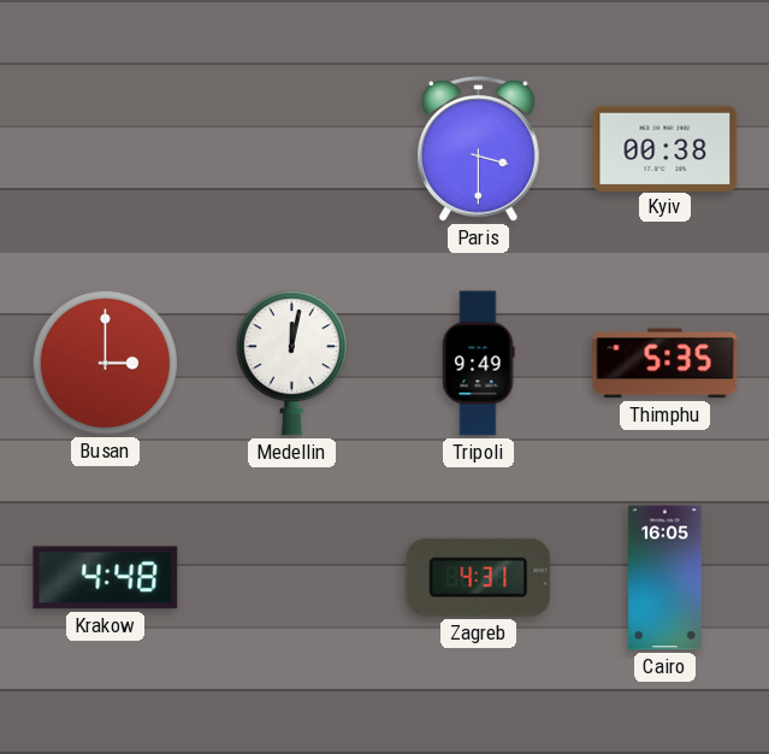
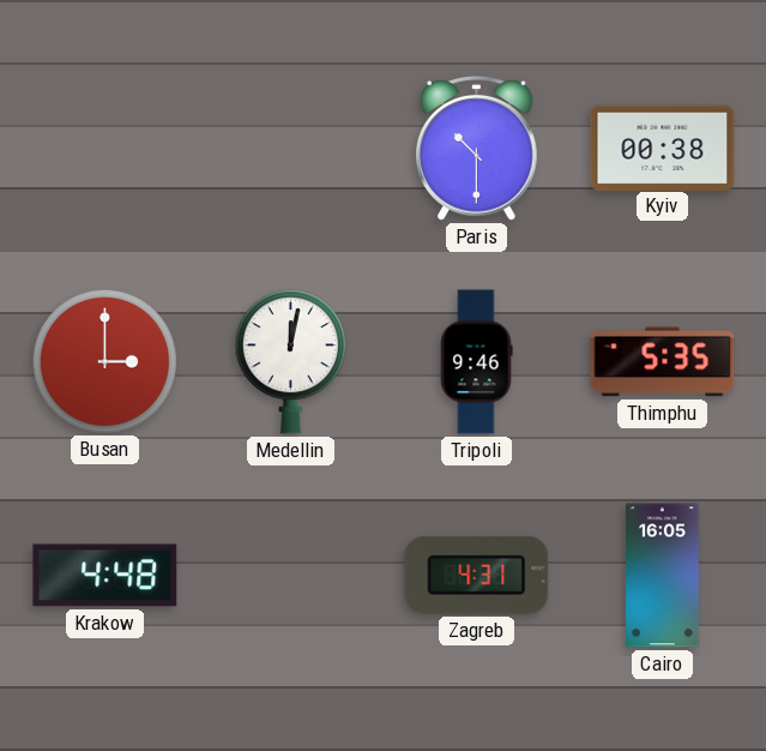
Paris: 3:30 -> 10:30
Tripoli: 9:49 -> 9:46
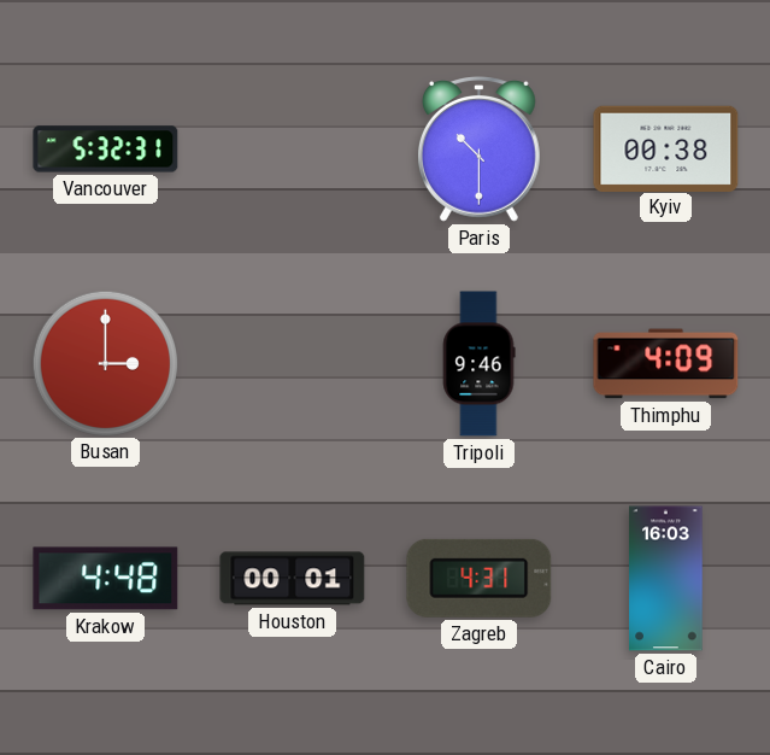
Vancouver: none -> 5:32
Medellin: 12:02 -> none
Thimphu: 5:35 -> 4:09
Houston: none -> 00:01
Cairo: 16:05 -> 16:03
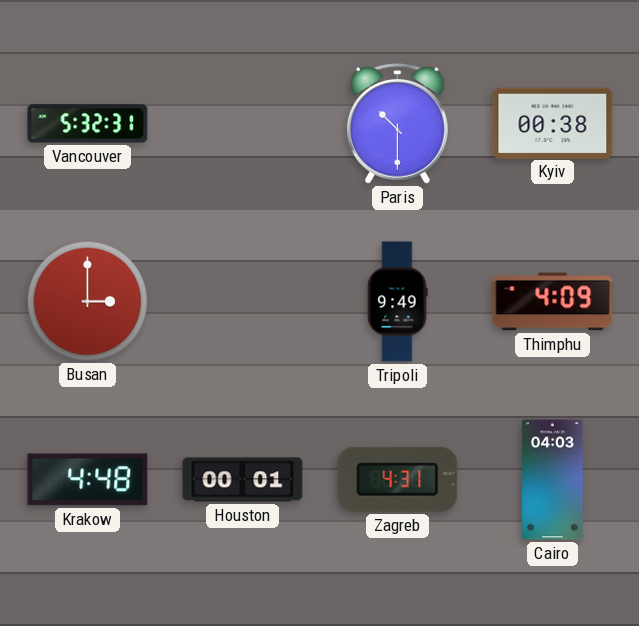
Tripoli: 9:46 -> 9:49
Cairo: 16:03 -> 04:03
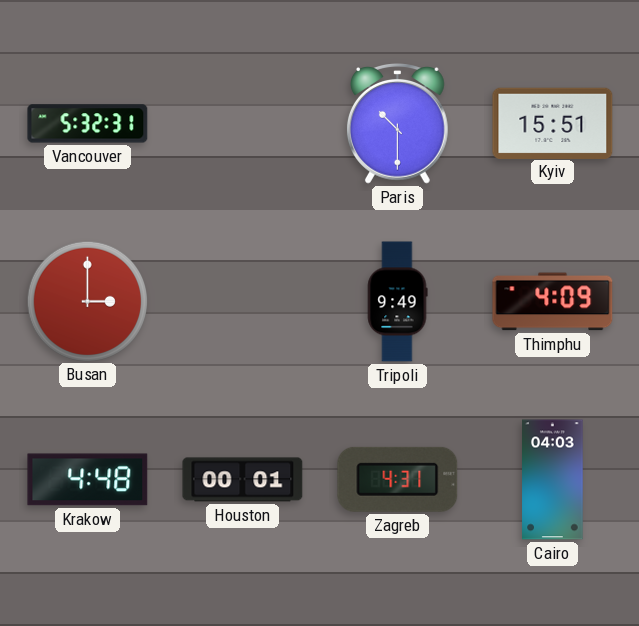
Kyiv: 00:38 -> 15:51
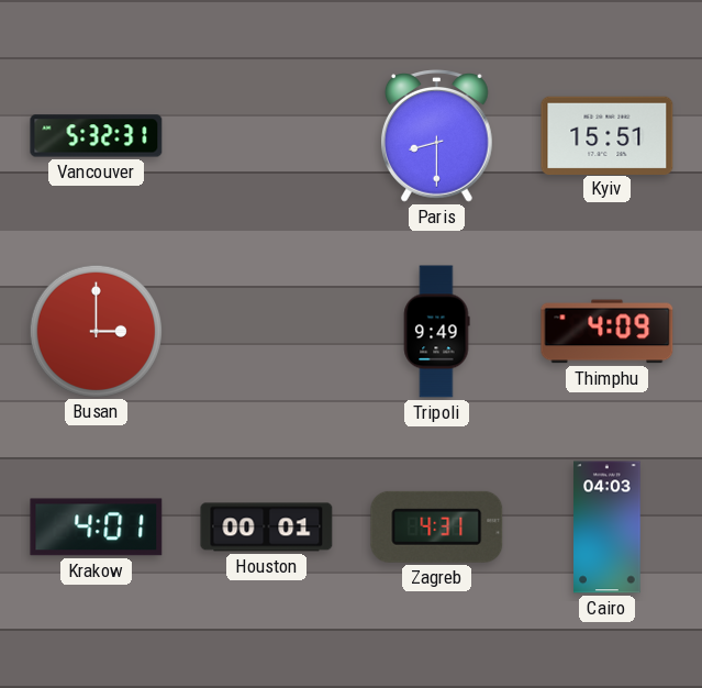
Paris: 10:30 -> 8:30
Krakow: 4:48 -> 4:01
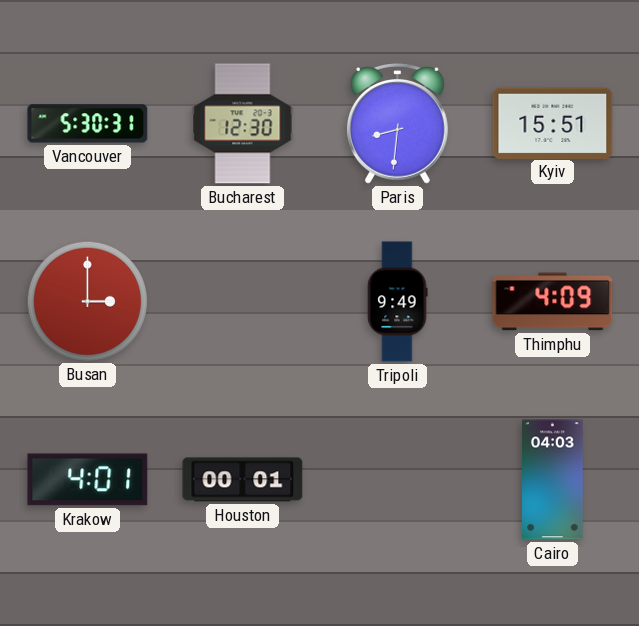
Vancouver: 5:32 -> 5:30
Bucharest: none -> 12:30
Paris: 8:30 -> 8:31
Zagreb: 4:31 -> none
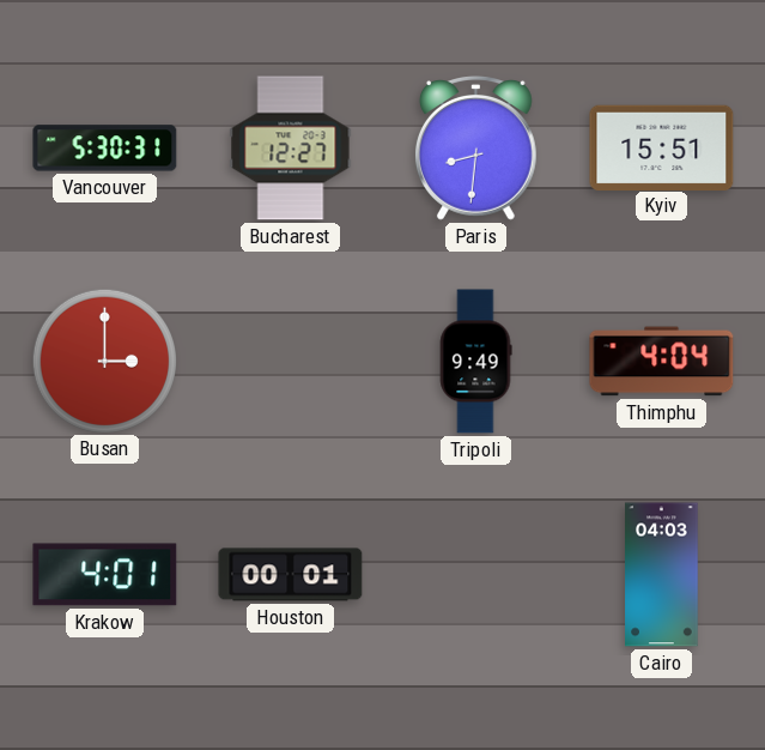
Bucharest: 12:30 -> 12:27
Thimphu: 4:09 -> 4:04
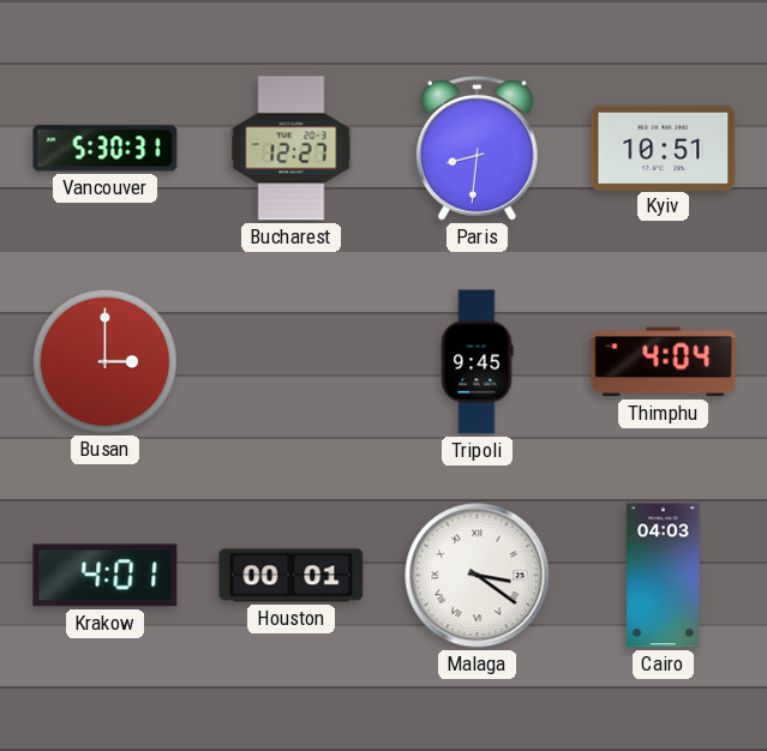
Kyiv: 15:51 -> 10:51
Tripoli: 9:49 -> 9:45
Malaga: none -> 3:21
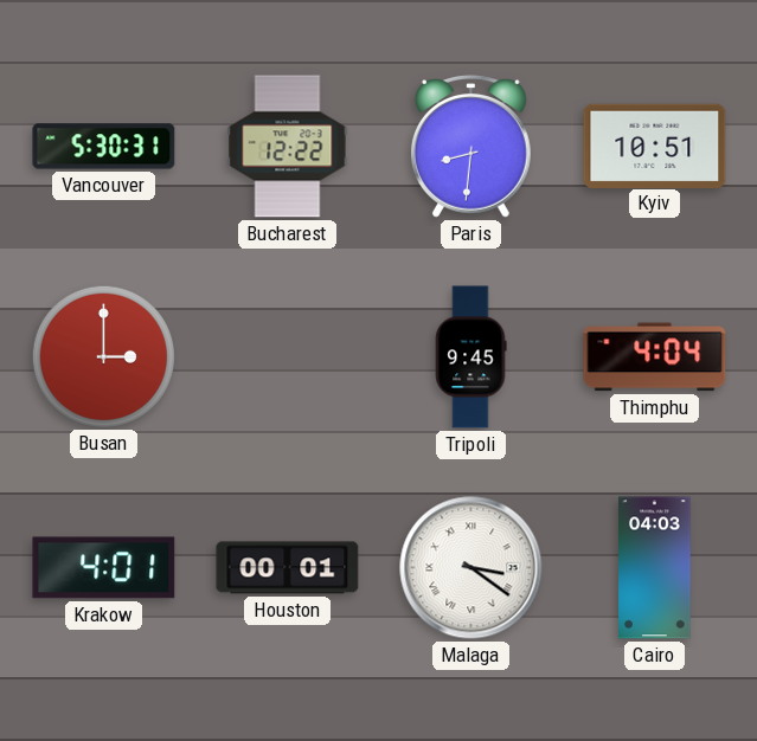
Bucharest: 12:27 -> 12:22
